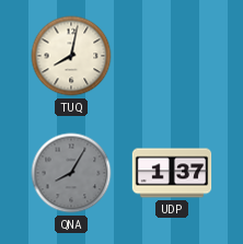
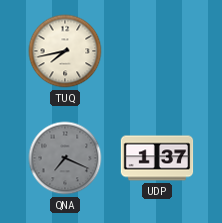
TUQ: 8:02 -> 7:43
QNA: 8:05 -> 7:19
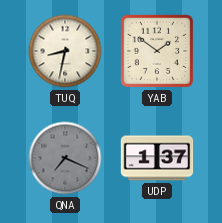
TUQ: 7:43 -> 8:32
YAB: none -> 1:51
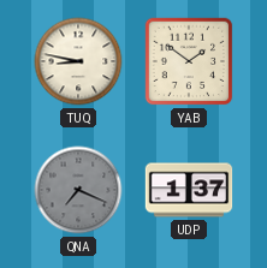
TUQ: 8:32 -> 8:47
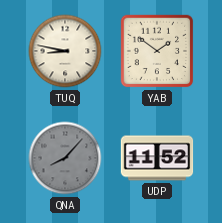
QNA: 7:19 -> 8:07
UDP: 1:37 -> 11:52
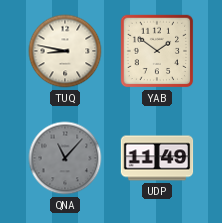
QNA: 8:07 -> 11:07
UDP: 11:52 -> 11:49
